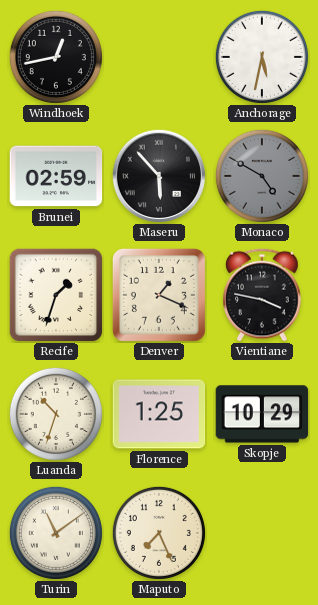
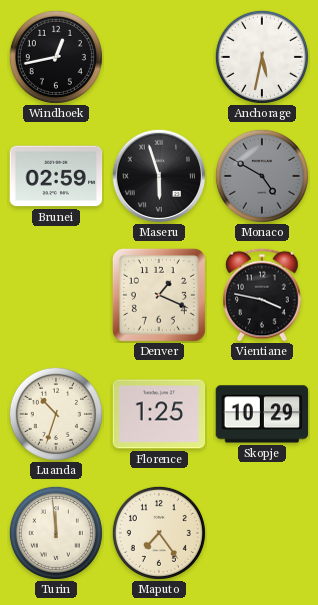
Maseru: 5:53 -> 5:57
Recife: 1:33 -> none
Turin: 11:09 -> 11:59
Maputo: 7:26 -> 7:24
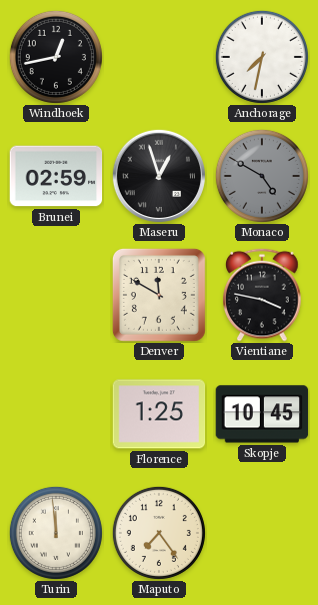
Anchorage: 5:32 -> 7:32
Maseru: 5:57 -> 12:57
Denver: 1:19 -> 11:50
Luanda: 10:33 -> none
Skopje: 10:29 -> 10:45
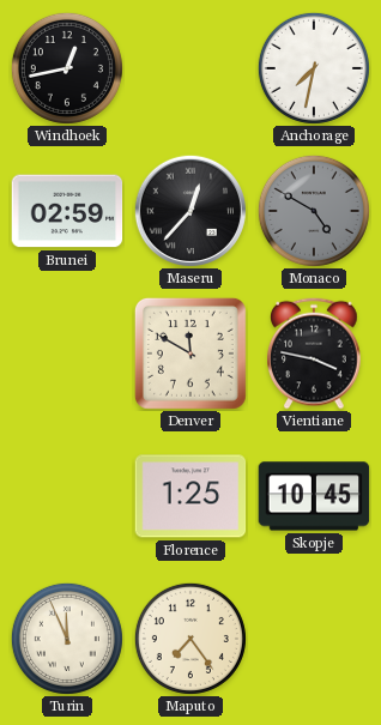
Maseru: 12:57 -> 12:37
Turin: 11:59 -> 11:56
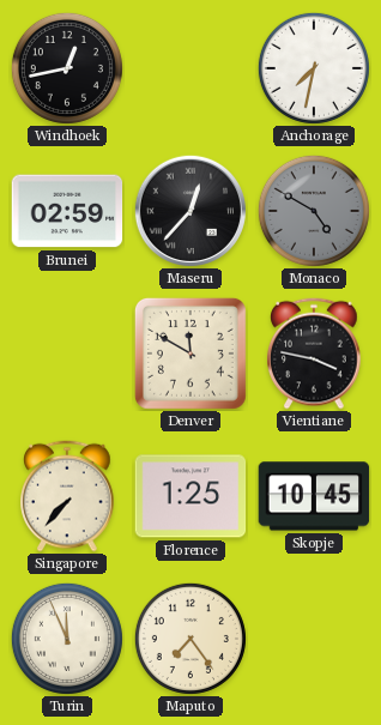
Singapore: none -> 7:37
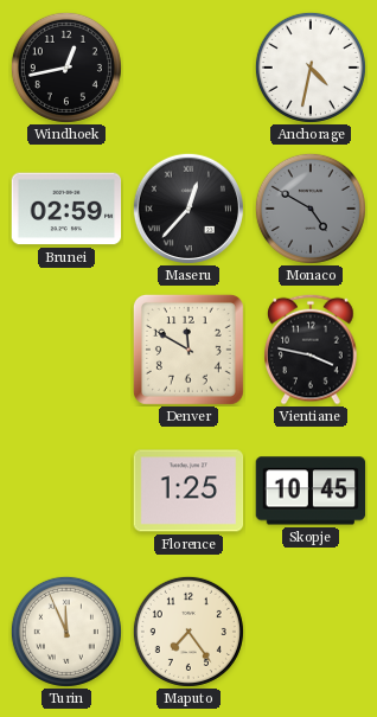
Anchorage: 7:32 -> 4:32
Singapore: 7:37 -> none
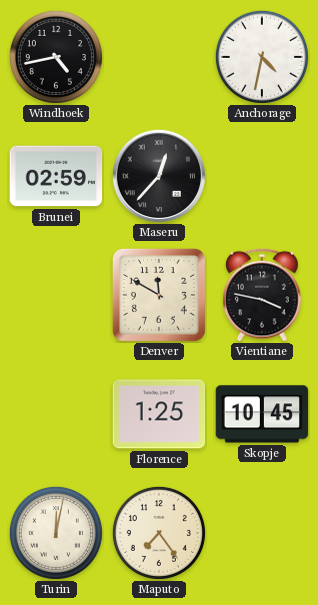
Windhoek: 12:43 -> 4:43
Monaco: 4:50 -> none
Turin: 11:56 -> 12:02
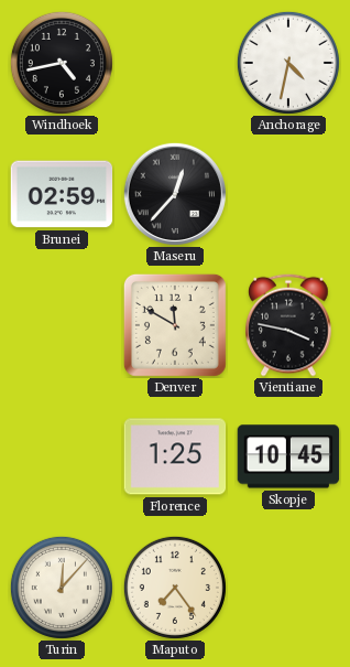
Turin: 12:02 -> 12:07
